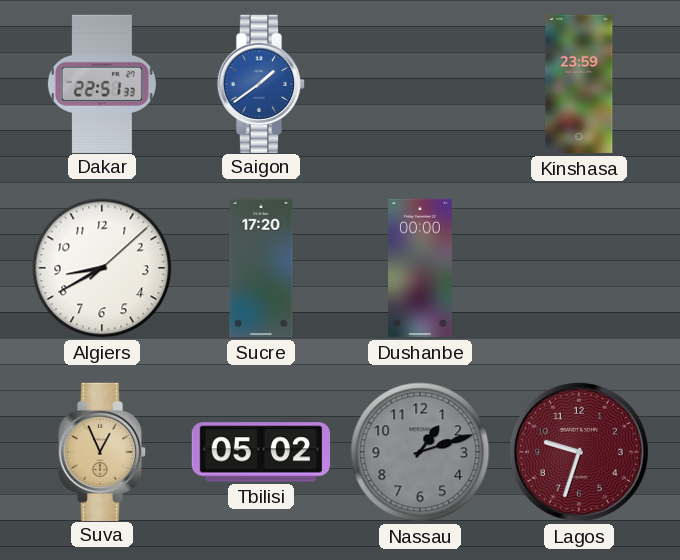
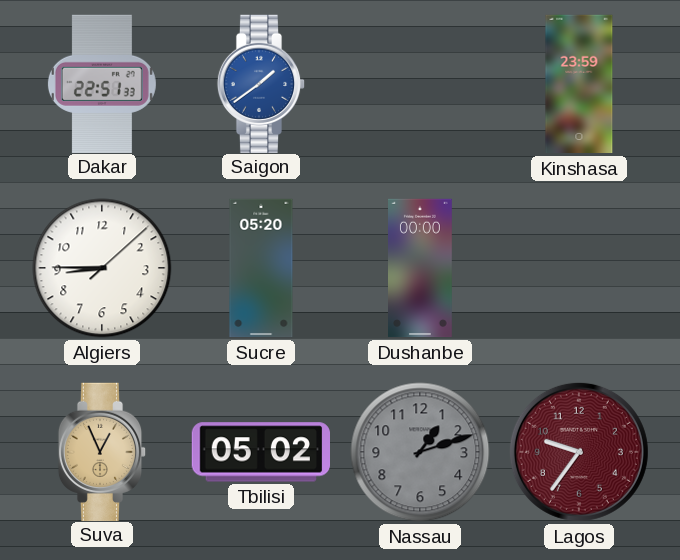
Algiers: 8:40 -> 8:45
Sucre: 17:20 -> 05:20
Lagos: 9:33 -> 9:36
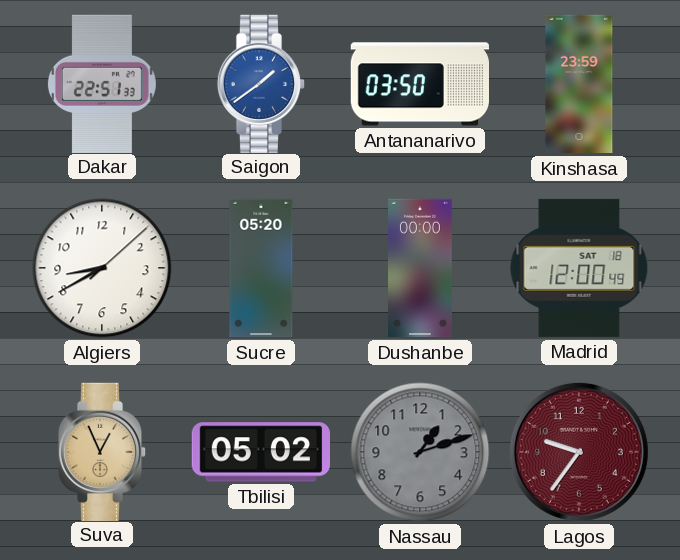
Antananarivo: none -> 03:50
Algiers: 8:45 -> 8:40
Madrid: none -> 12:00
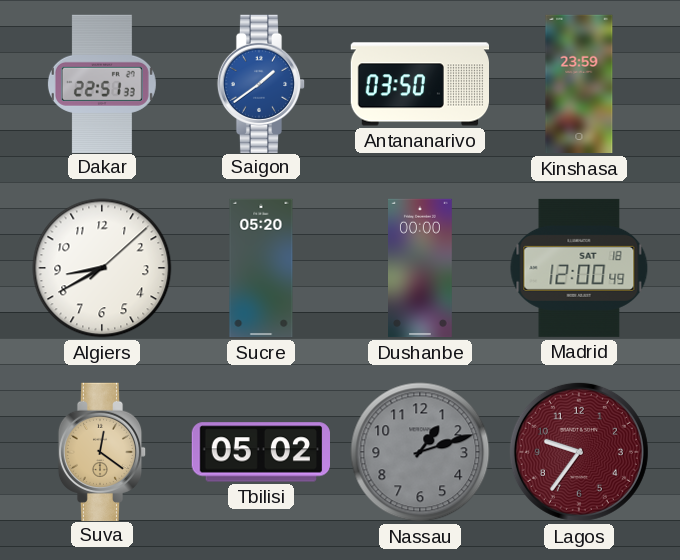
Suva: 12:56 -> 12:21
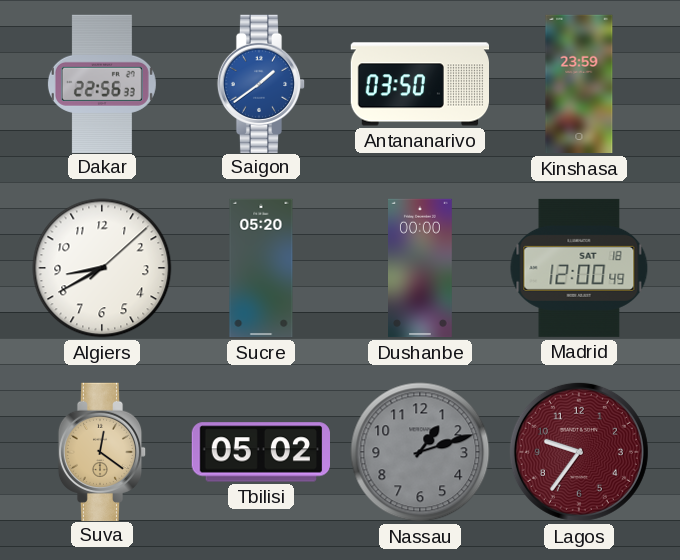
Dakar: 22:51 -> 22:56
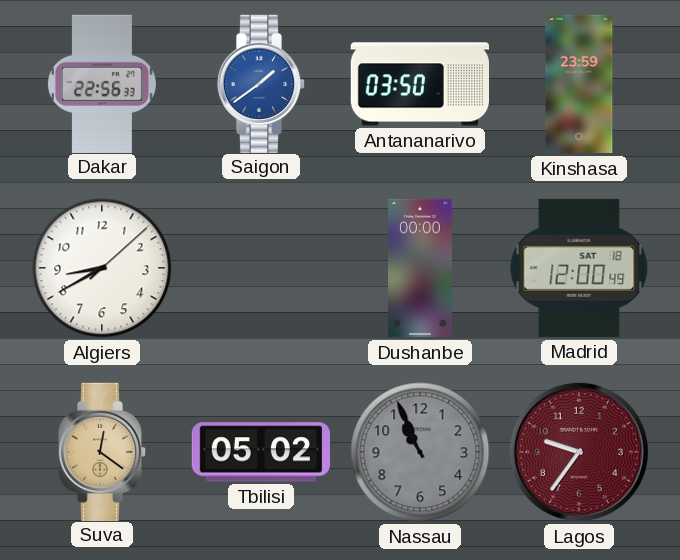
Sucre: 05:20 -> none
Nassau: 1:12 -> 10:56
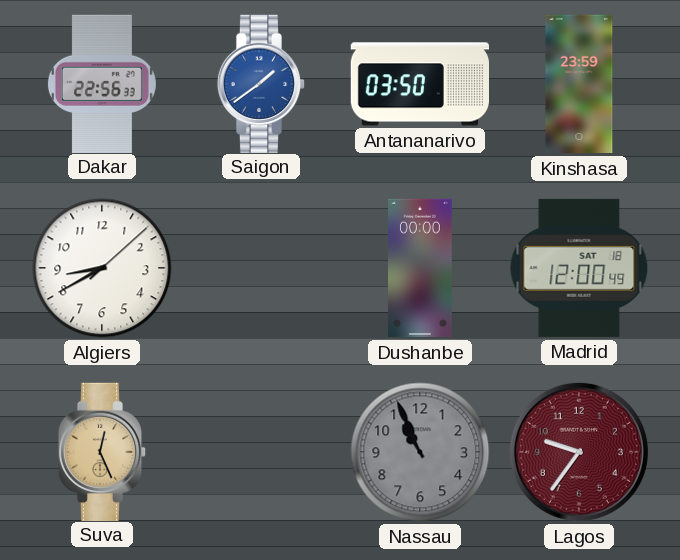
Suva: 12:21 -> 12:26
Tbilisi: 05:02 -> none
